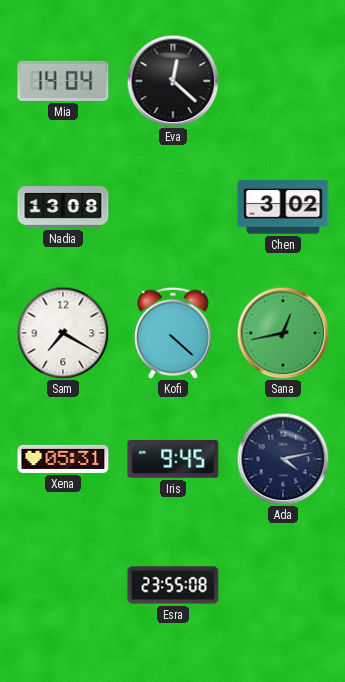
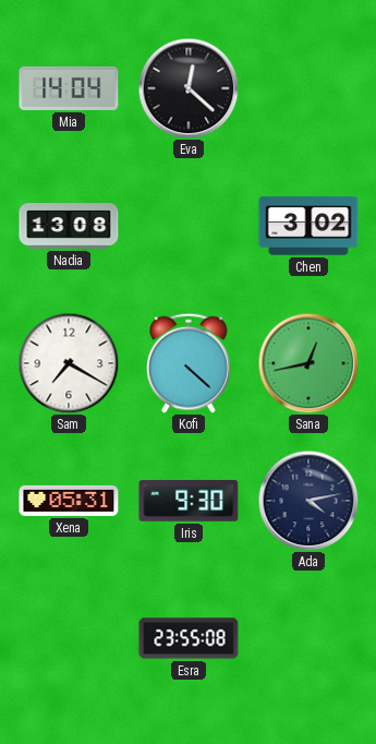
Iris: 9:45 -> 9:30
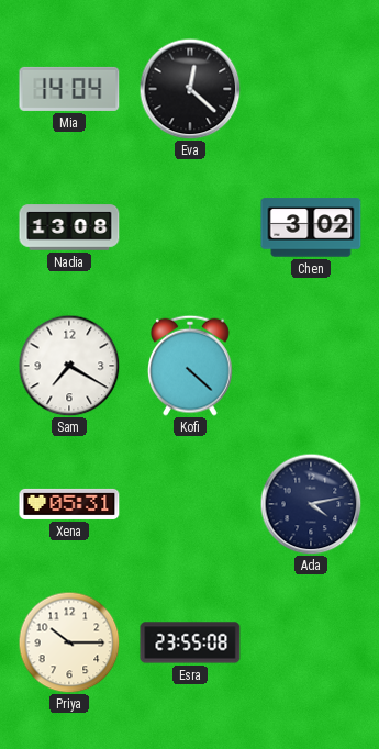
Sana: 12:43 -> none
Iris: 9:30 -> none
Priya: none -> 10:15
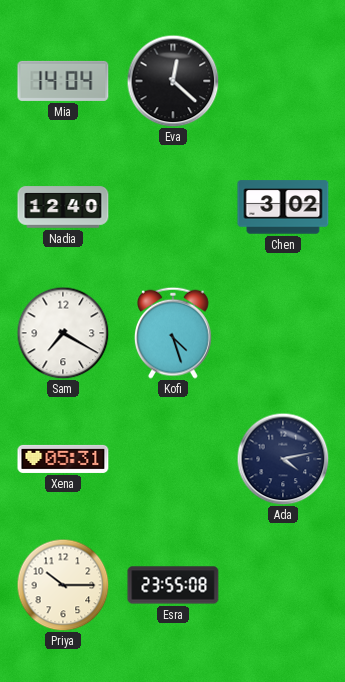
Nadia: 13:08 -> 12:40
Kofi: 4:22 -> 4:27
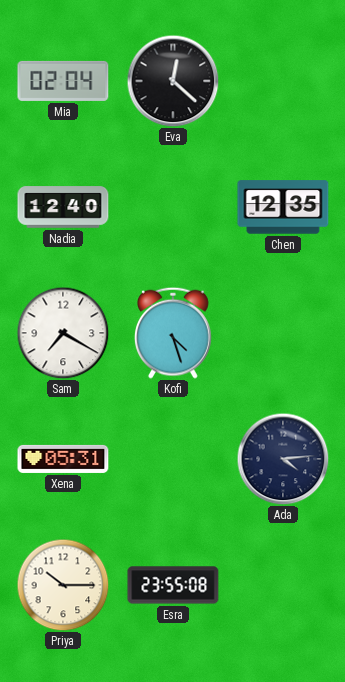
Mia: 14:04 -> 02:04
Chen: 3:02 -> 12:35
Ada: 4:13 -> 4:14
